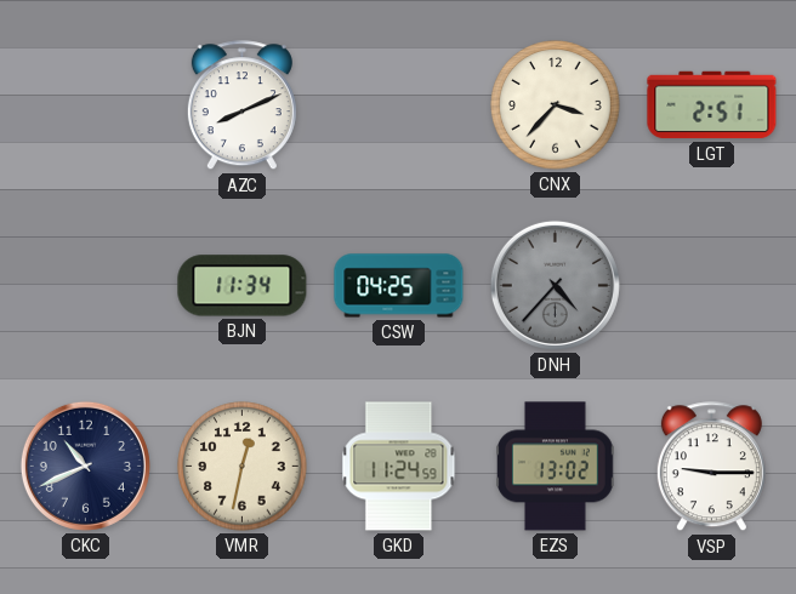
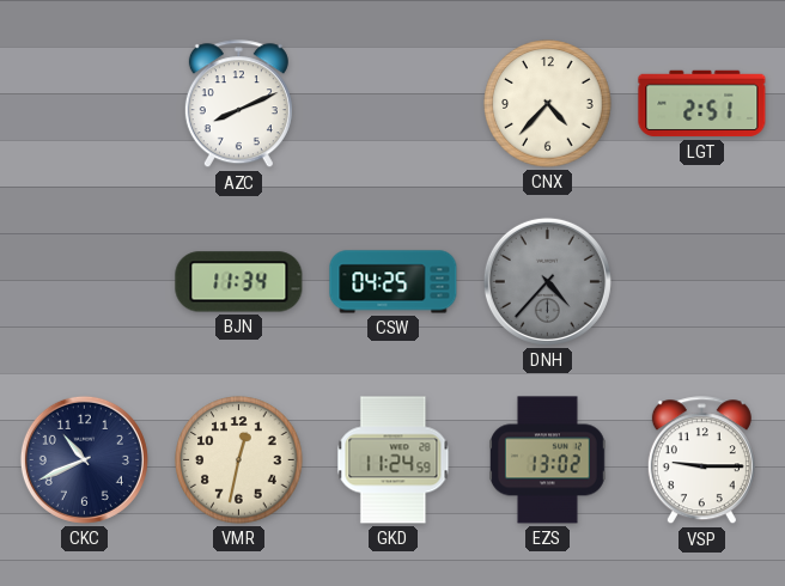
CNX: 3:37 -> 4:37
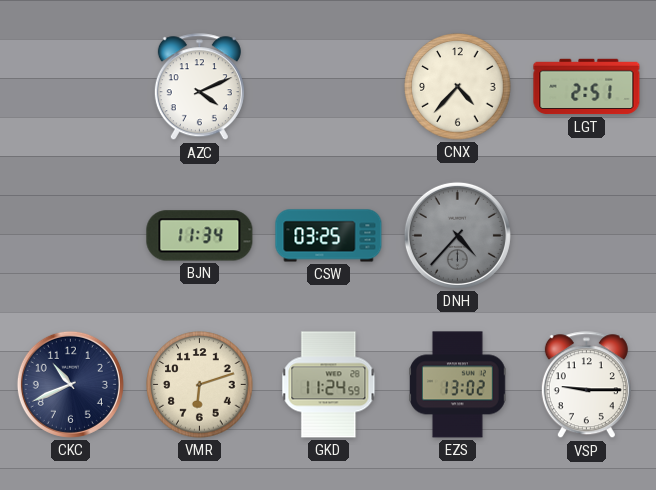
AZC: 8:11 -> 4:11
CSW: 04:25 -> 03:25
VMR: 12:32 -> 6:12
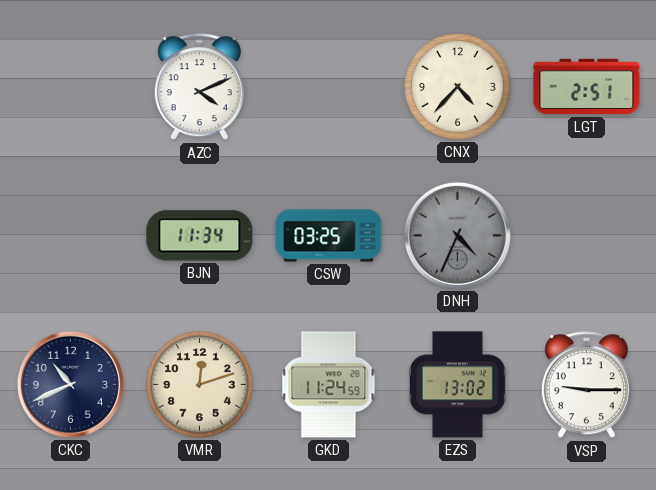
DNH: 4:37 -> 4:34
VMR: 6:12 -> 12:12
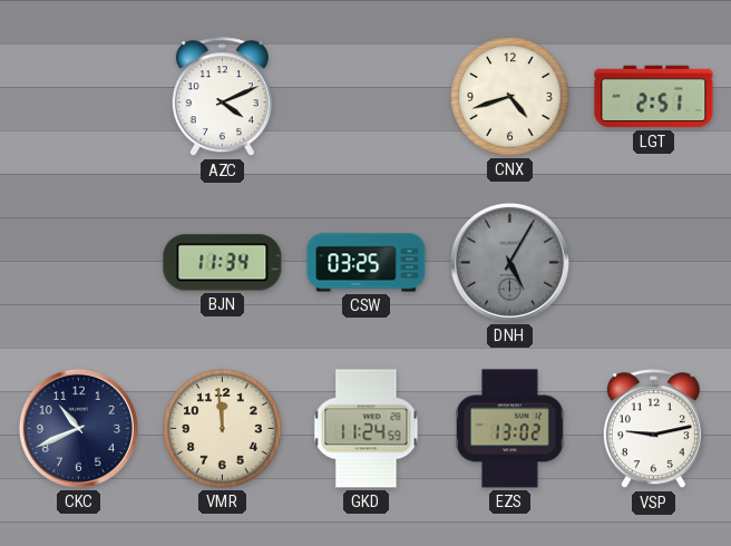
CNX: 4:37 -> 4:42
DNH: 4:34 -> 5:05
VMR: 12:12 -> 11:59
VSP: 9:15 -> 9:13
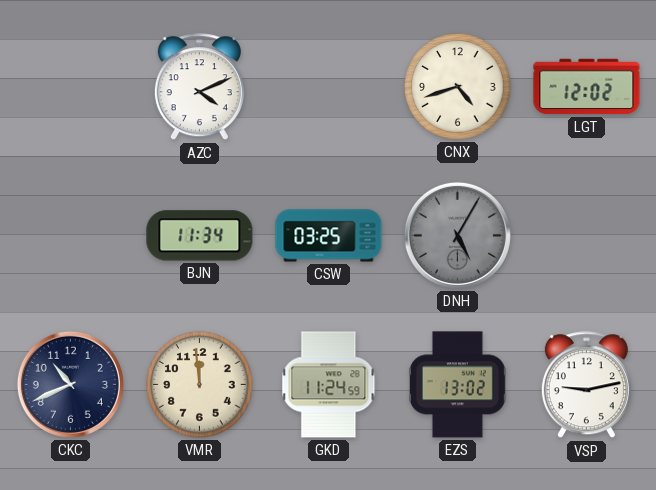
LGT: 2:51 -> 12:02
